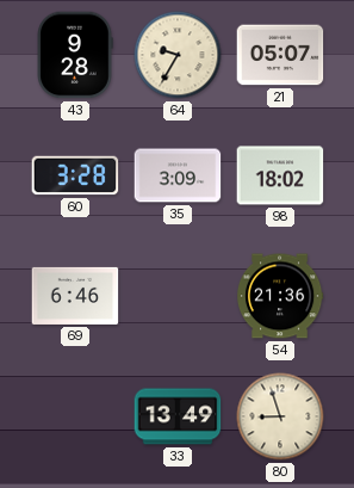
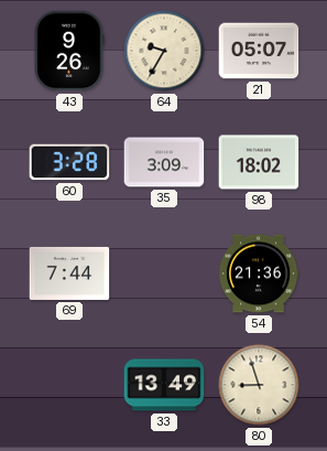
43: 9:28 -> 9:26
69: 6:46 -> 7:44
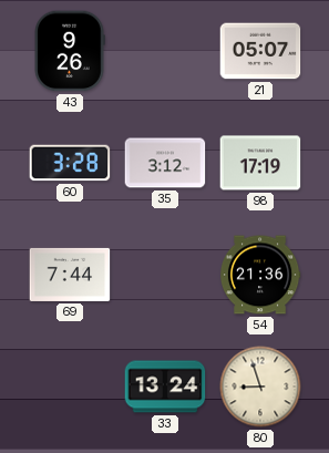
64: 9:35 -> none
35: 3:09 -> 3:12
98: 18:02 -> 17:19
33: 13:49 -> 13:24
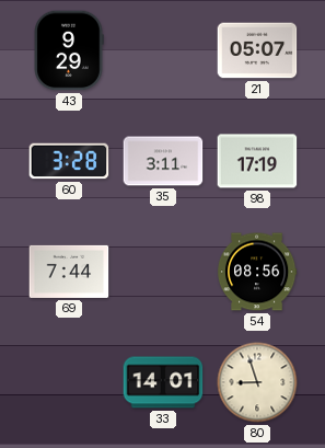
43: 9:26 -> 9:29
35: 3:12 -> 3:11
54: 21:36 -> 08:56
33: 13:24 -> 14:01
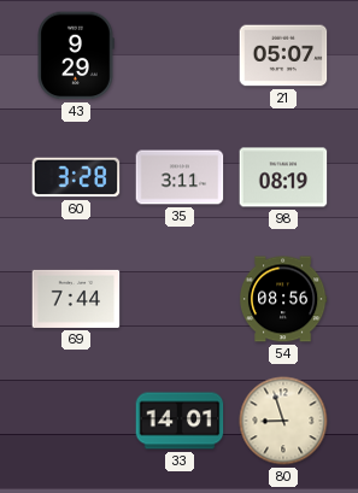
98: 17:19 -> 08:19
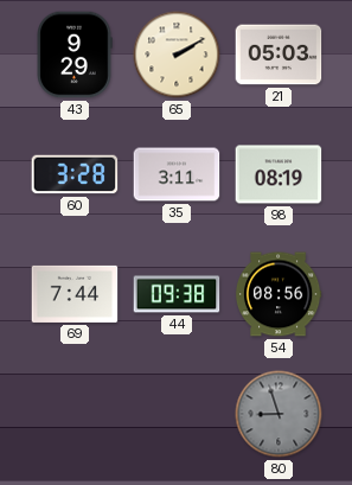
65: none -> 2:10
21: 05:07 -> 05:03
44: none -> 09:38
33: 14:01 -> none
80 dial: cream -> grey
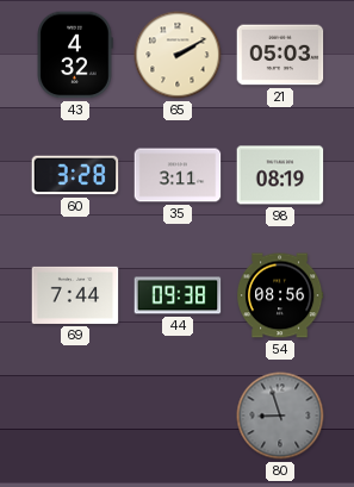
43: 9:29 -> 4:32
